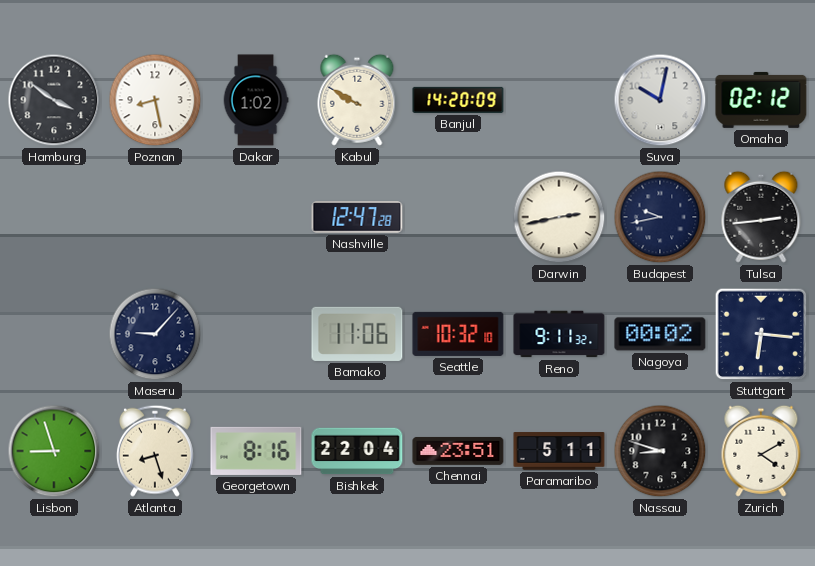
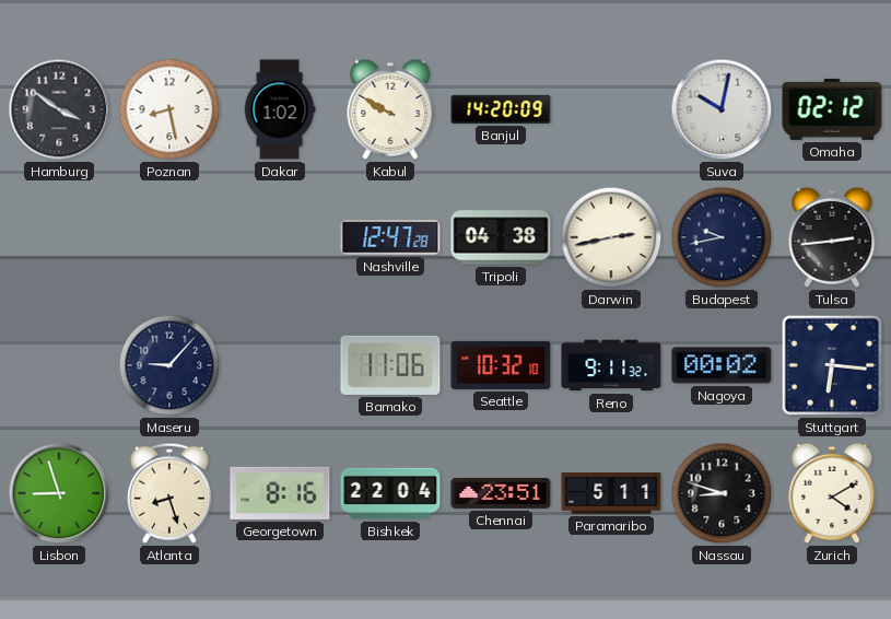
Tripoli: none -> 04:38
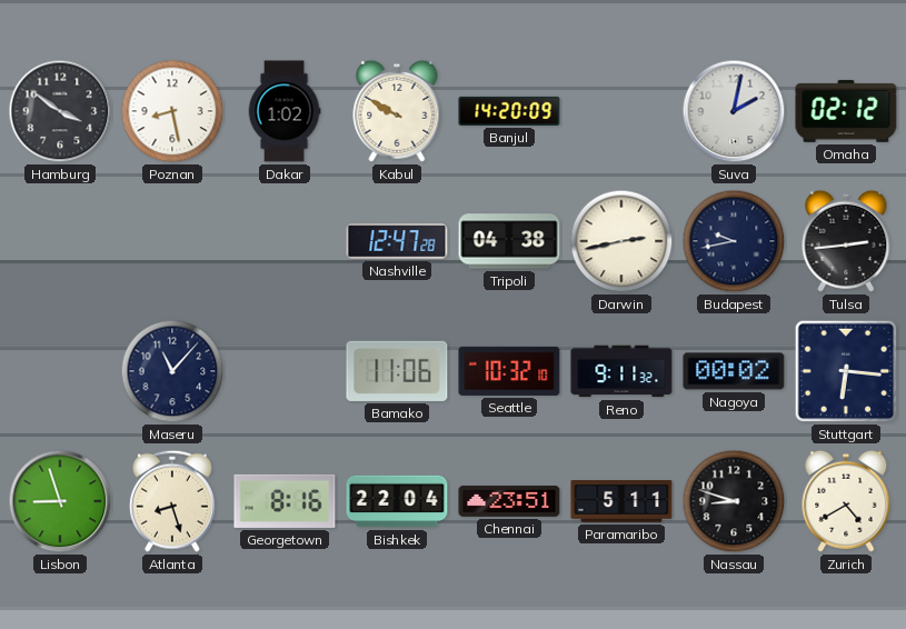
Suva: 10:02 -> 2:02
Maseru: 9:07 -> 11:07
Zurich: 4:10 -> 4:40
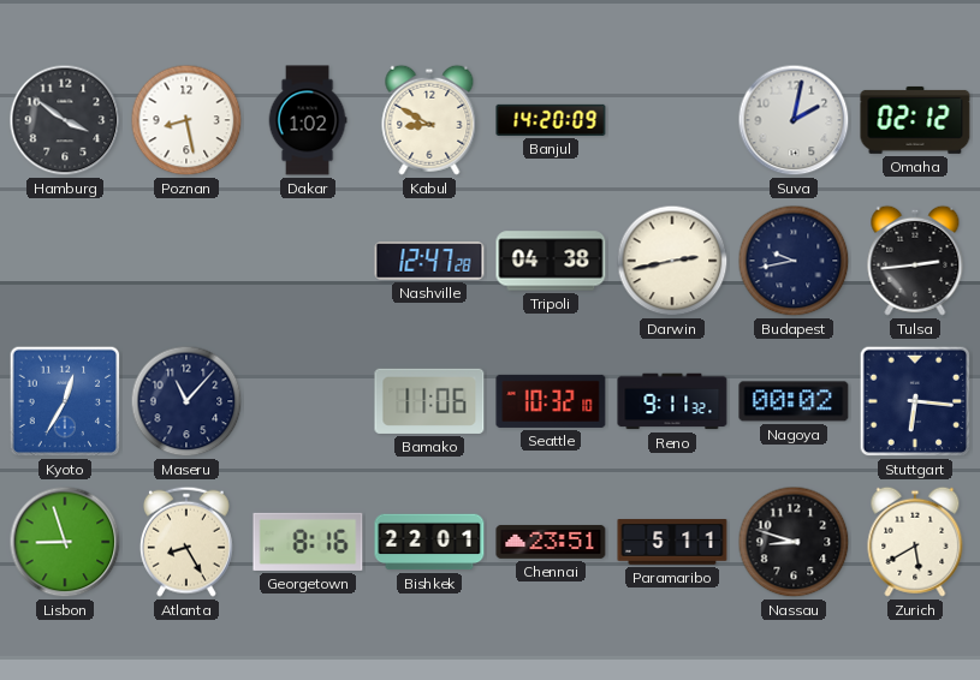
Kabul: 9:50 -> 8:50
Kyoto: none -> 12:35
Atlanta: 8:27 -> 8:25
Bishkek: 22:04 -> 22:01
Zurich: 4:40 -> 5:40
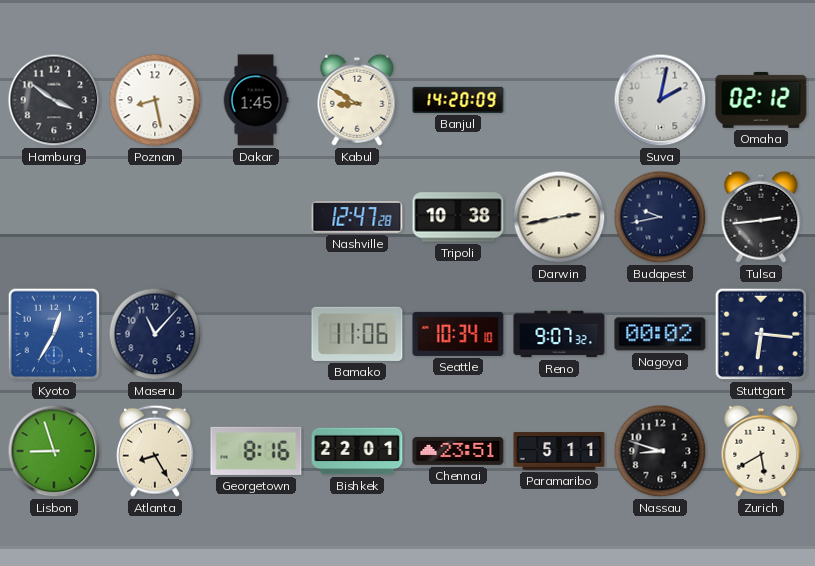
Dakar: 1:02 -> 1:45
Tripoli: 04:38 -> 10:38
Seattle: 10:32 -> 10:34
Reno: 9:11 -> 9:07
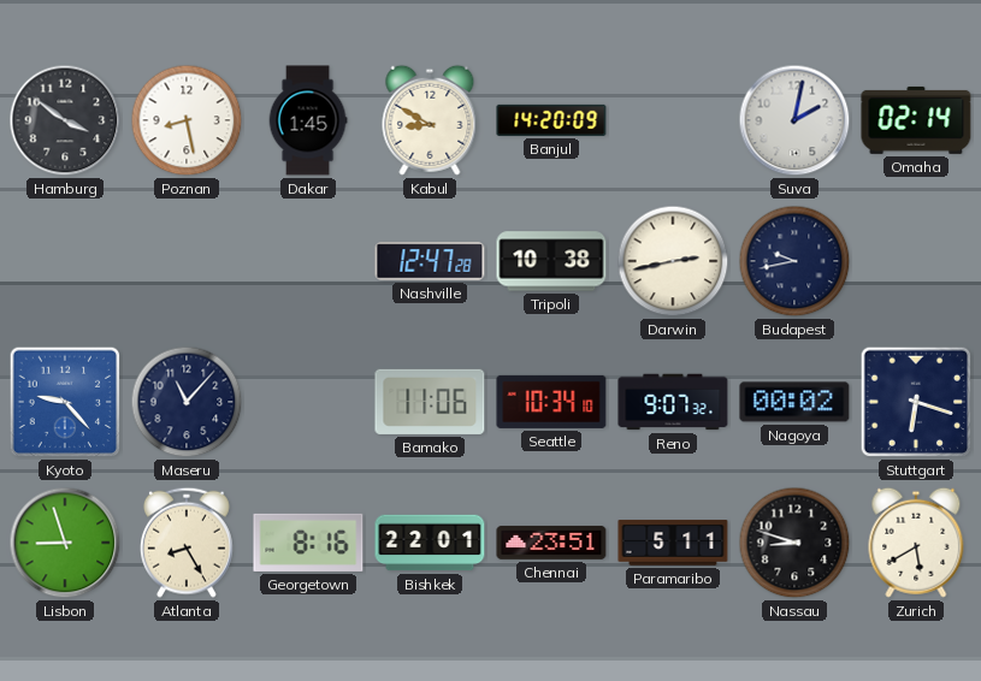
Omaha: 02:12 -> 02:14
Tulsa: 2:44 -> none
Kyoto: 12:35 -> 9:23
Stuttgart: 6:16 -> 6:18
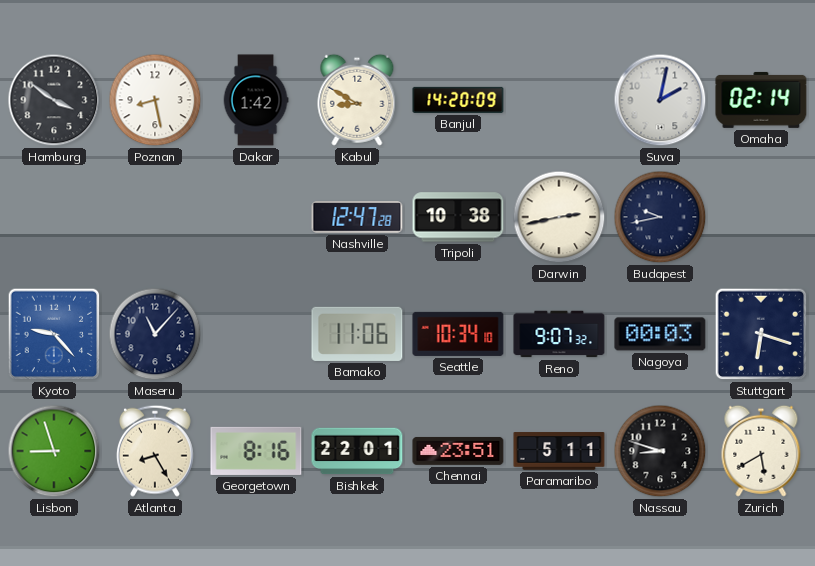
Dakar: 1:45 -> 1:42
Nagoya: 00:02 -> 00:03
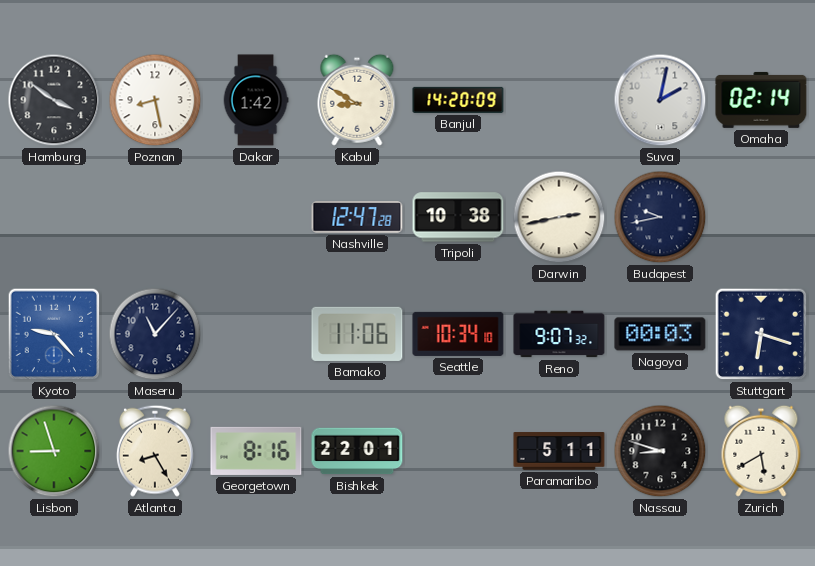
Chennai: 23:51 -> none
